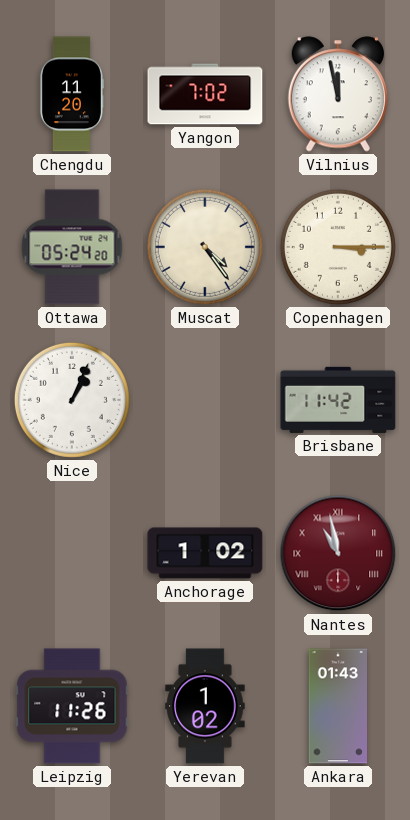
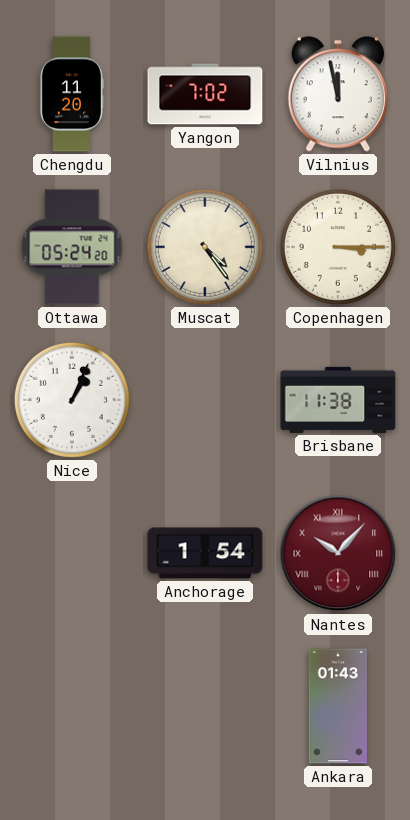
Brisbane: 11:42 -> 11:38
Anchorage: 1:02 -> 1:54
Nantes: 10:58 -> 10:07
Leipzig: 11:26 -> none
Yerevan: 1:02 -> none
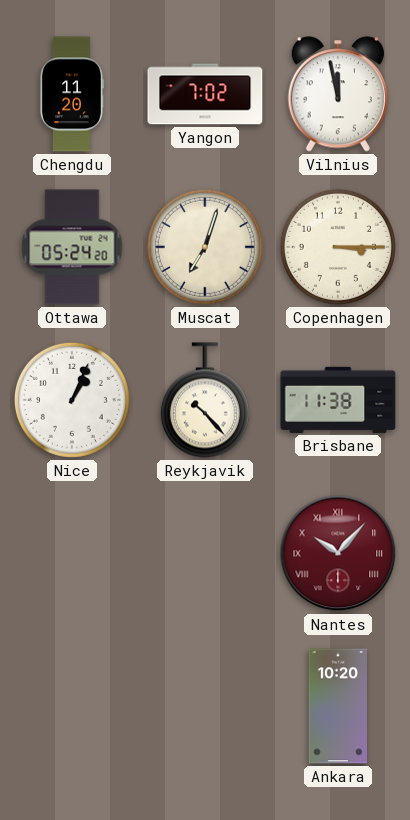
Muscat: 4:24 -> 7:03
Reykjavik: none -> 10:23
Anchorage: 1:54 -> none
Ankara: 01:43 -> 10:20
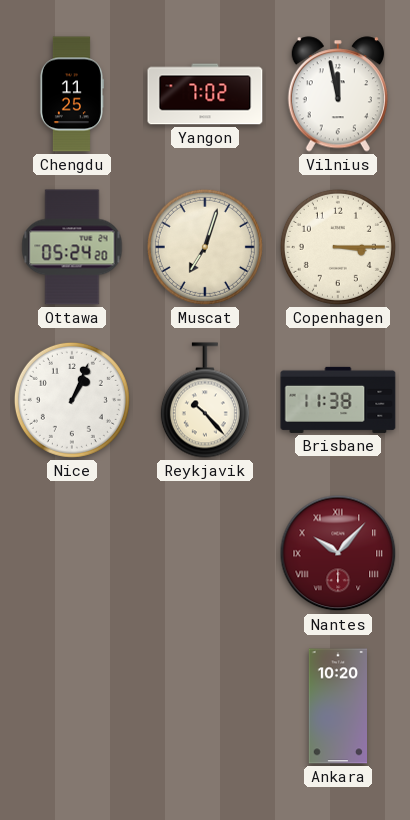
Chengdu: 11:20 -> 11:25
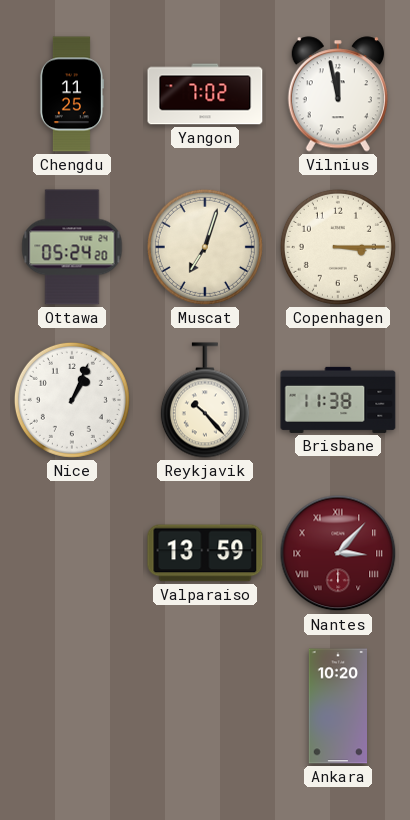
Valparaiso: none -> 13:59
Nantes: 10:07 -> 3:07
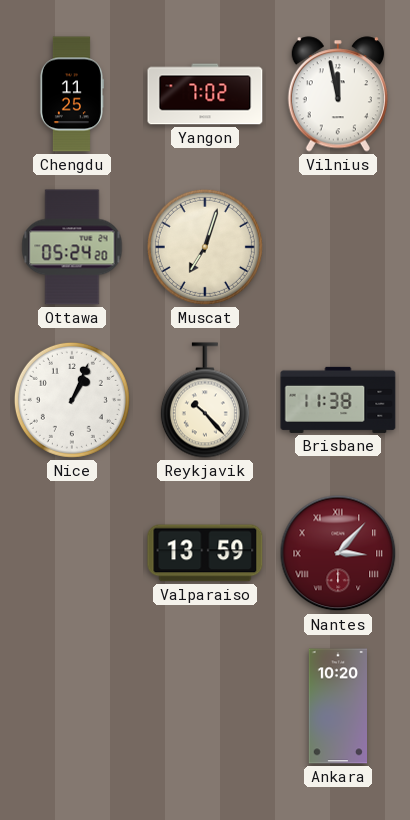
Copenhagen: 3:15 -> none
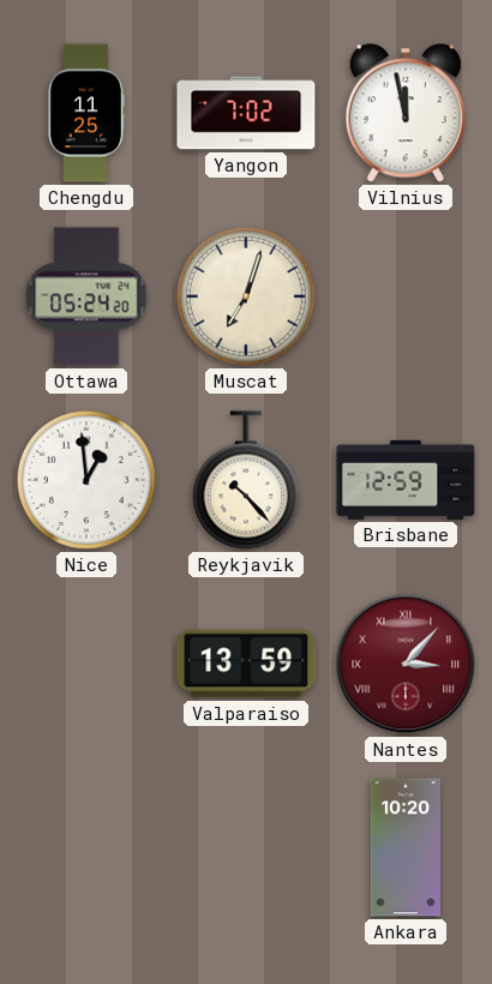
Nice: 1:04 -> 12:59
Brisbane: 11:38 -> 12:59
